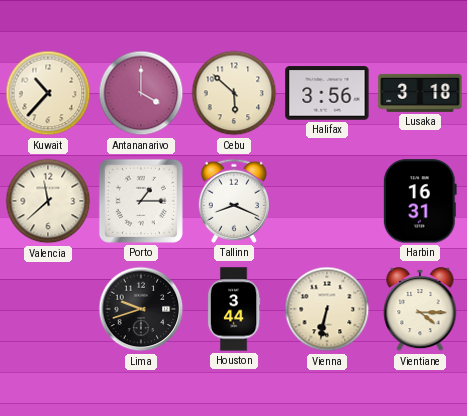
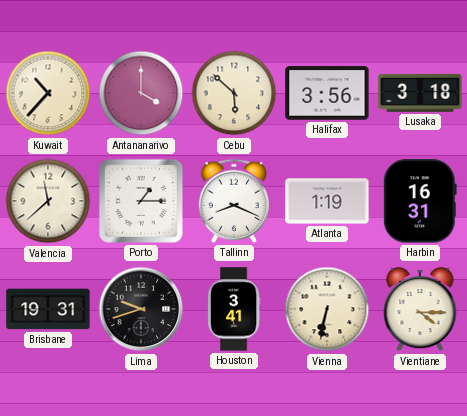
Atlanta: none -> 1:19
Brisbane: none -> 19:31
Houston: 3:44 -> 3:41
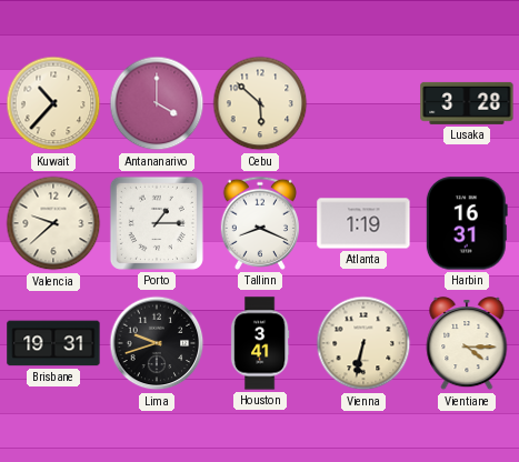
Halifax: 3:56 -> none
Lusaka: 3:18 -> 3:28
Valencia: 11:38 -> 9:38
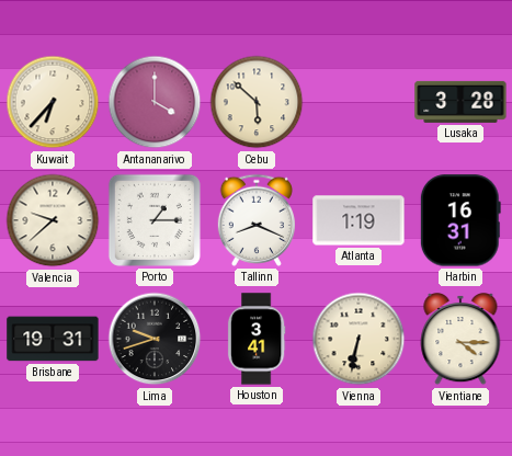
Kuwait: 10:37 -> 6:37
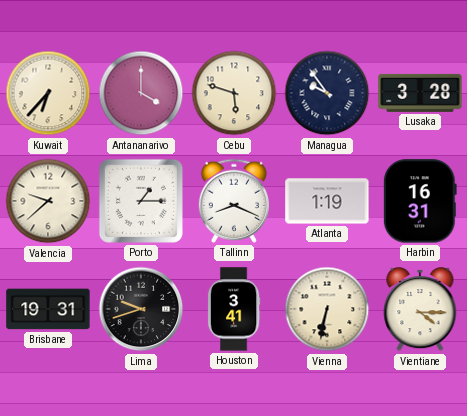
Cebu: 5:52 -> 5:48
Managua: none -> 9:54
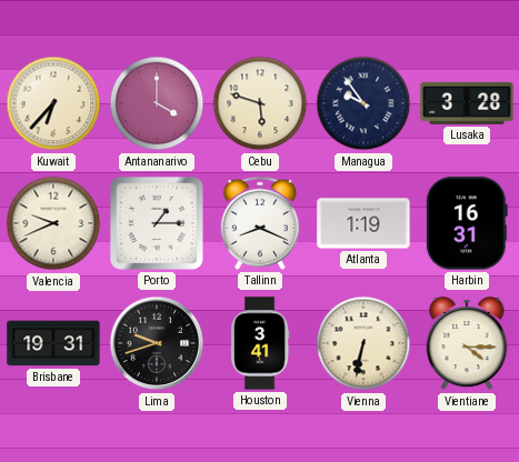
Valencia: 9:38 -> 9:41
